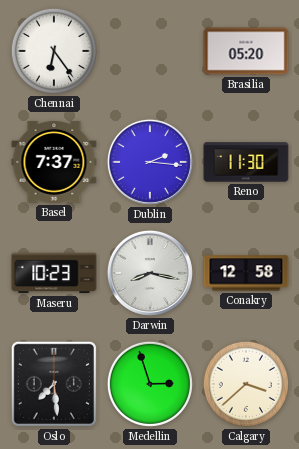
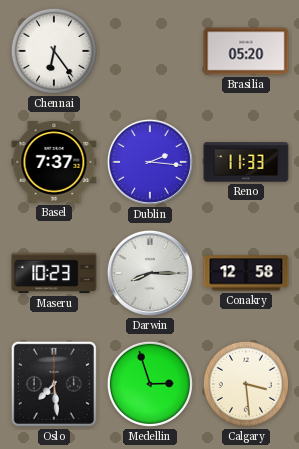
Reno: 11:30 -> 11:33
Darwin: 8:17 -> 8:15
Calgary: 3:38 -> 3:29
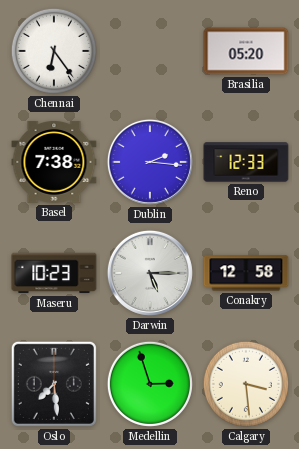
Basel: 7:37 -> 7:38
Reno: 11:33 -> 12:33
Darwin: 8:15 -> 5:15
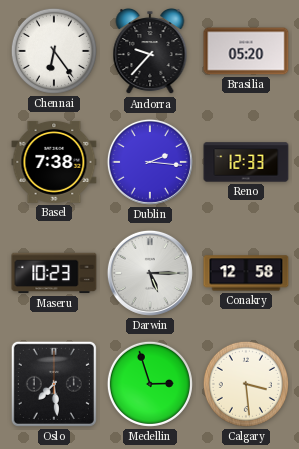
Andorra: none -> 9:37
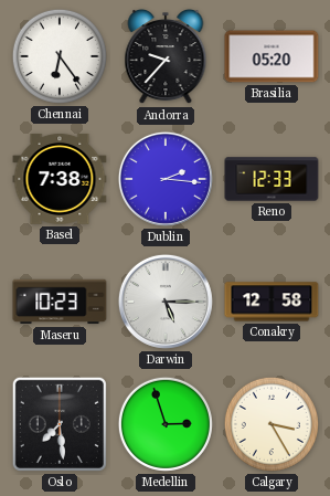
Calgary: 3:29 -> 3:25
